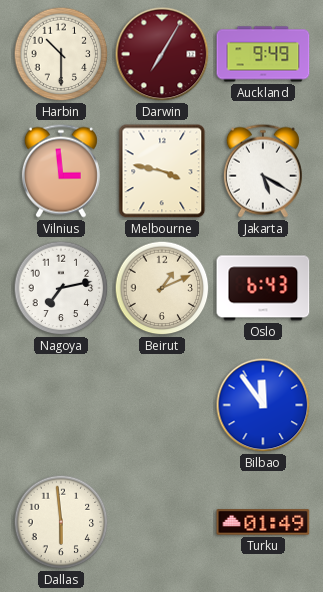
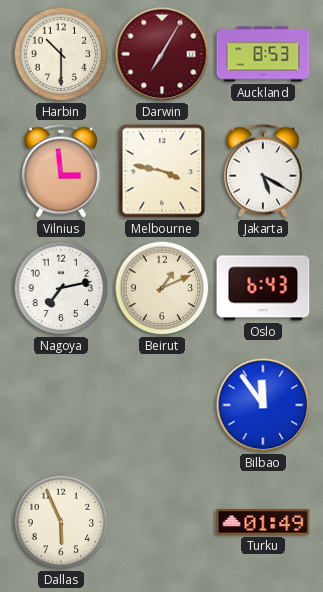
Auckland: 9:49 -> 8:53
Dallas: 5:59 -> 5:56
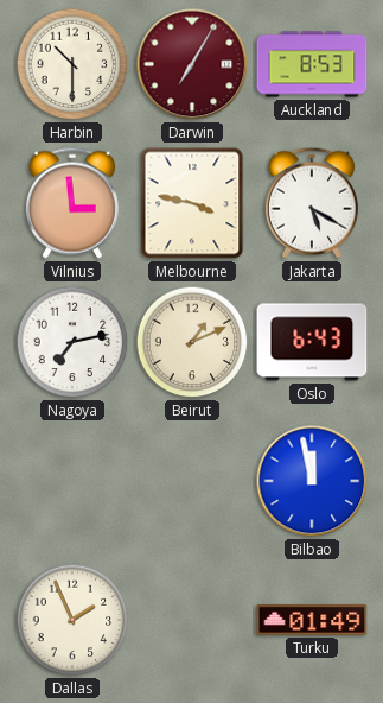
Bilbao: 11:54 -> 11:58
Dallas: 5:56 -> 1:56
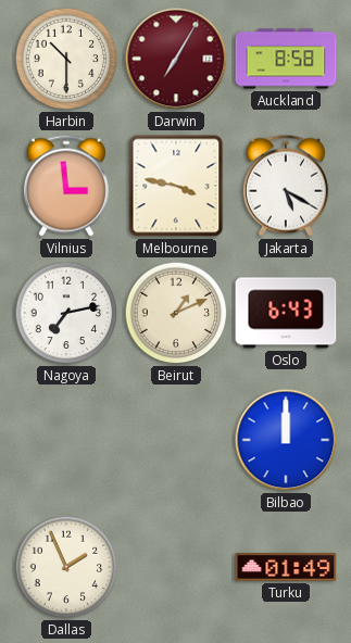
Auckland: 8:53 -> 8:58
Bilbao: 11:58 -> 12:00
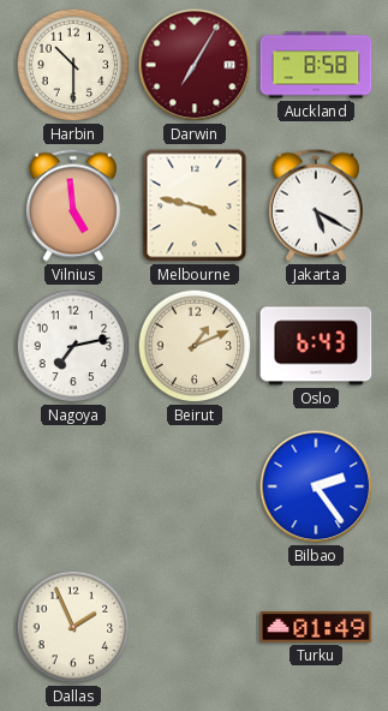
Vilnius: 2:59 -> 4:59
Bilbao: 12:00 -> 2:24
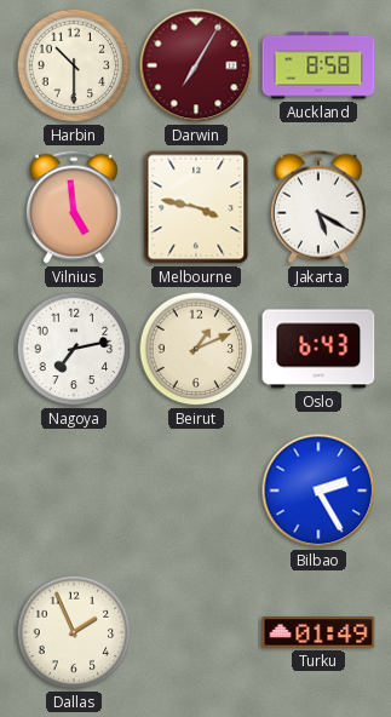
Bilbao: 2:24 -> 2:25
